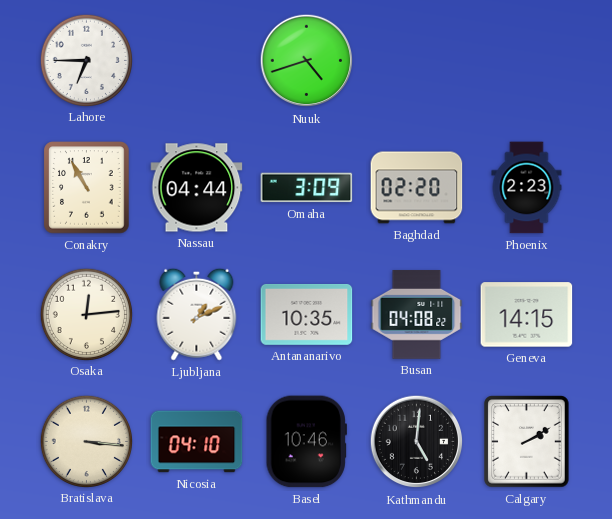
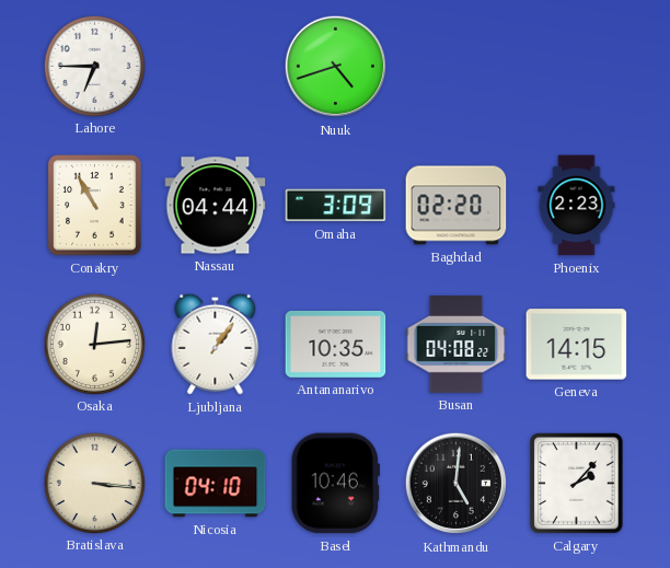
Ljubljana: 1:11 -> 1:06
Calgary: 2:10 -> 2:07
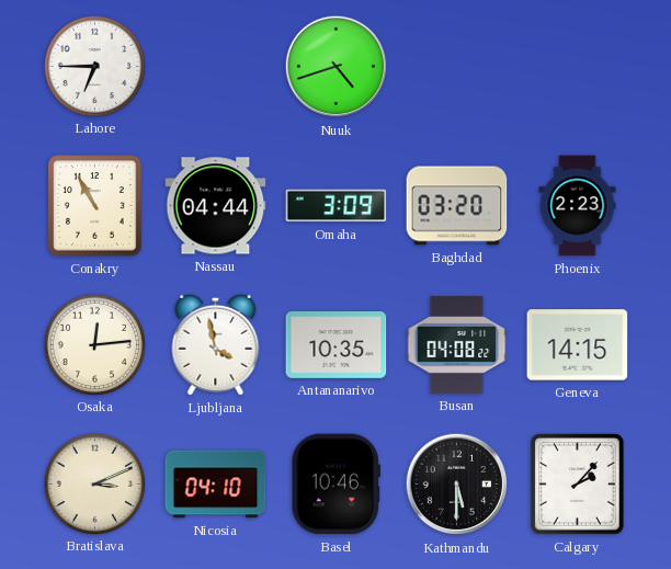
Baghdad: 02:20 -> 03:20
Ljubljana: 1:06 -> 3:58
Bratislava: 3:16 -> 3:11
Kathmandu: 5:01 -> 5:30
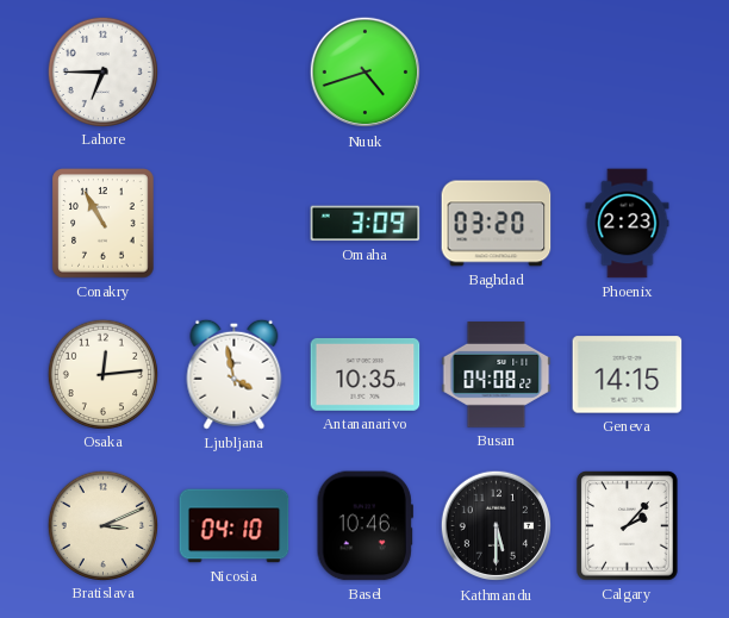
Nassau: 04:44 -> none
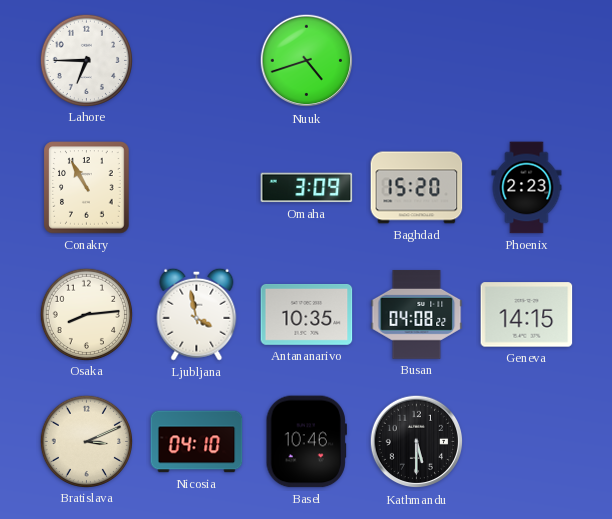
Baghdad: 03:20 -> 15:20
Osaka: 12:14 -> 8:14
Calgary: 2:07 -> none
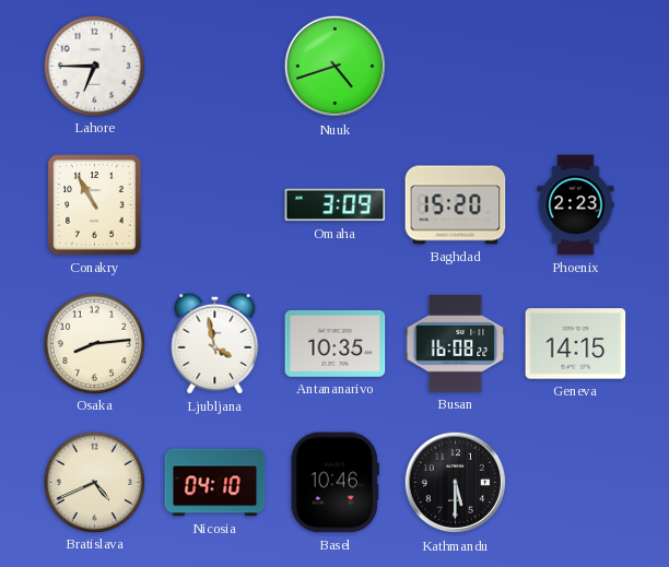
Busan: 04:08 -> 16:08
Bratislava: 3:11 -> 4:41
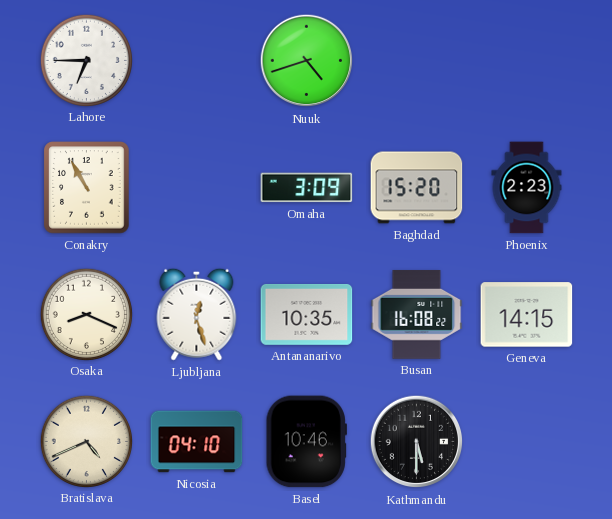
Osaka: 8:14 -> 8:19
Ljubljana: 3:58 -> 12:27
